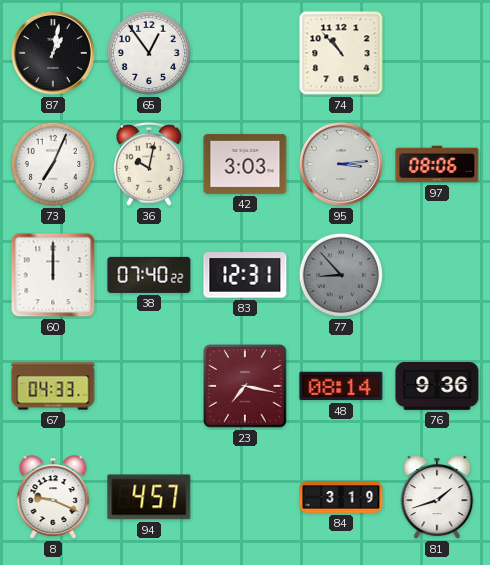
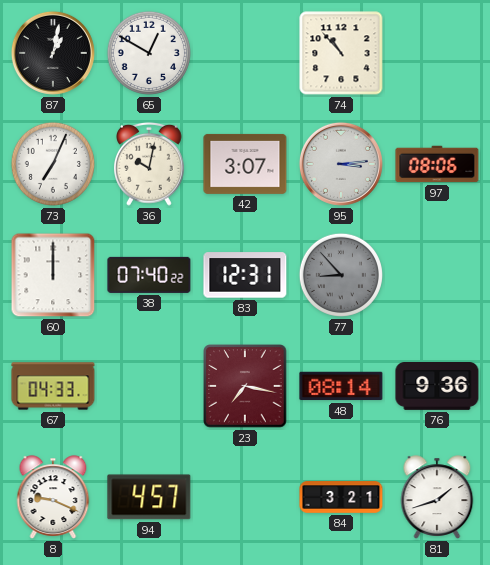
65: 12:54 -> 12:50
42: 3:03 -> 3:07
84: 3:19 -> 3:21
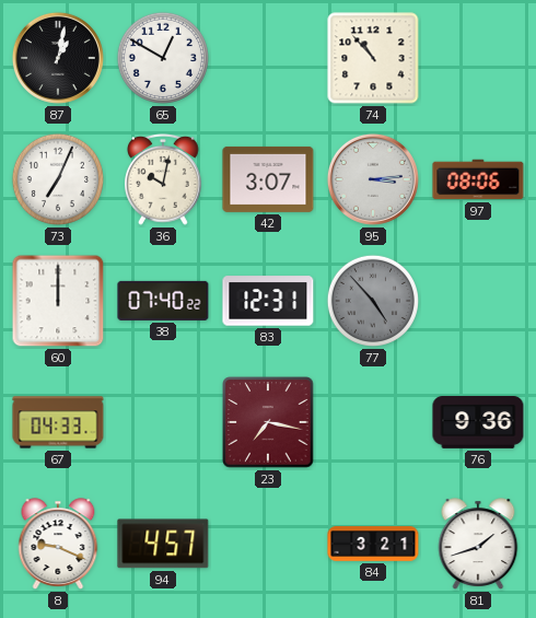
77: 8:53 -> 4:53
48: 08:14 -> none
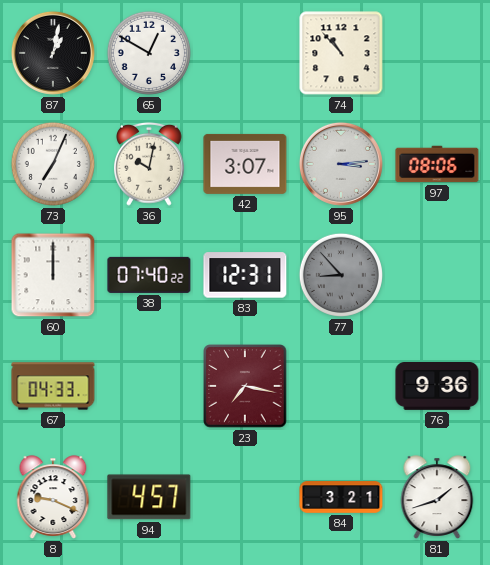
77: 4:53 -> 8:53
